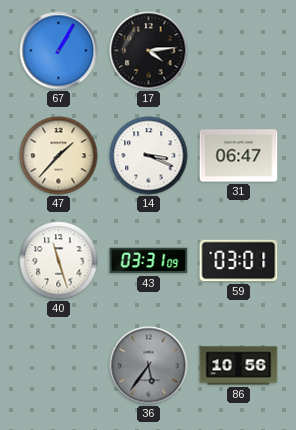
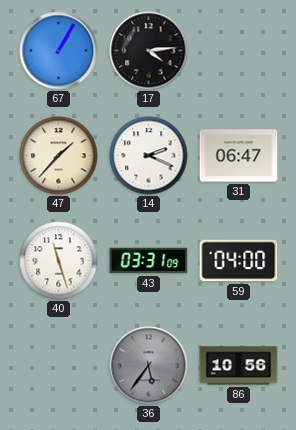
14: 3:19 -> 2:19
59: 03:01 -> 04:00
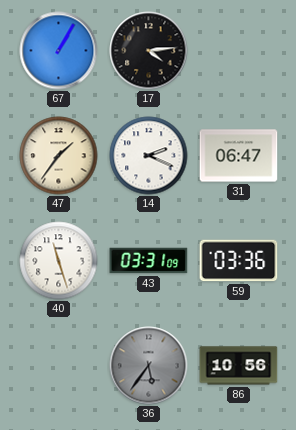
47: 1:37 -> 1:36
59: 04:00 -> 03:36
